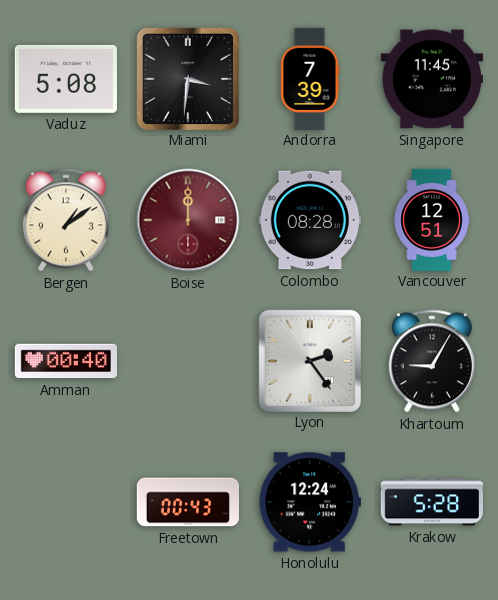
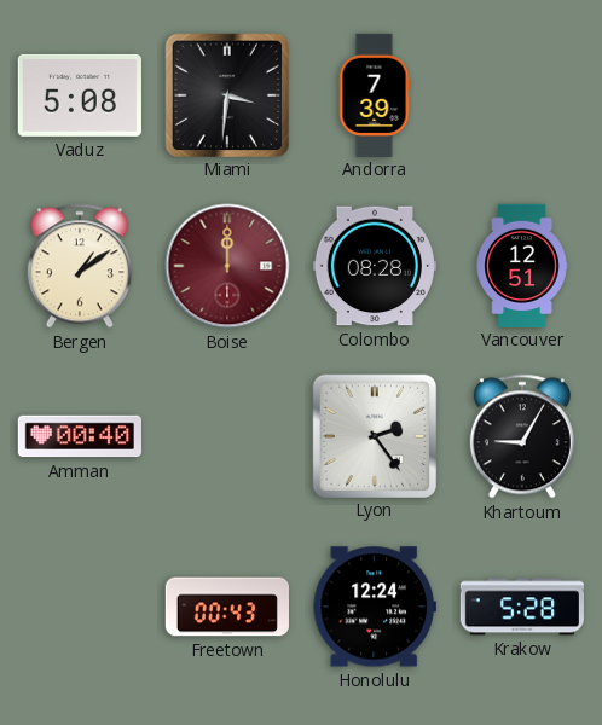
Singapore: 11:45 -> none
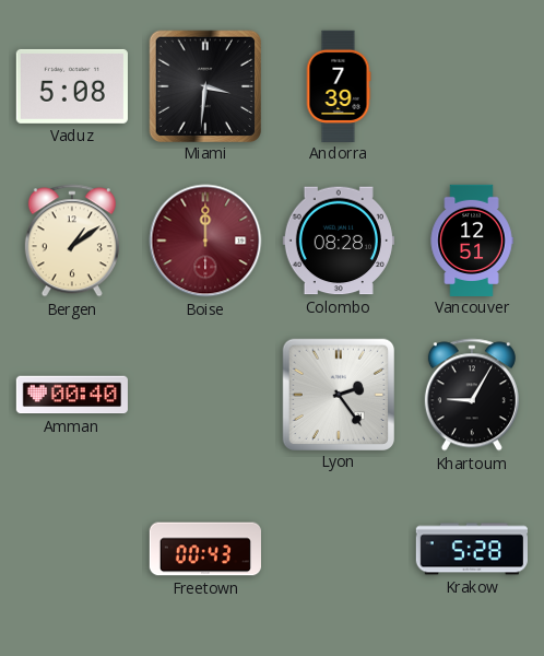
Honolulu: 12:24 -> none
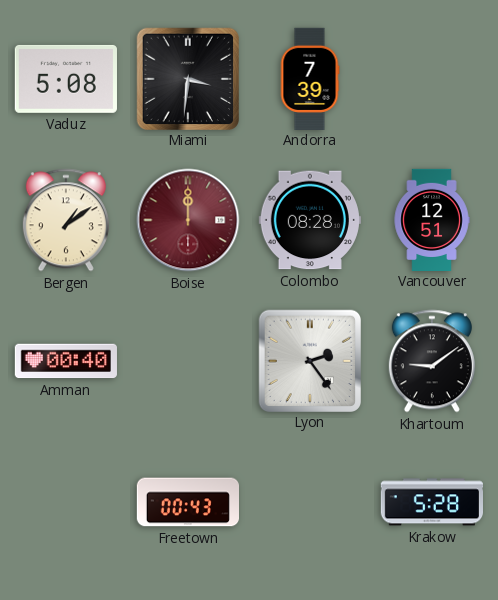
Khartoum: 9:05 -> 9:09
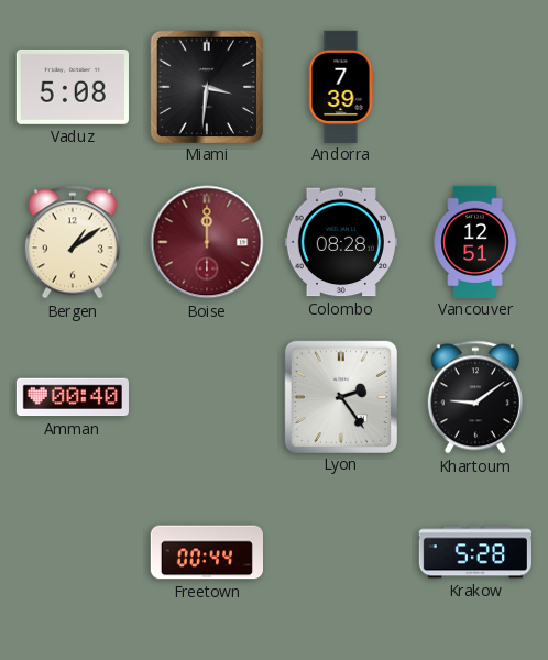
Freetown: 00:43 -> 00:44
